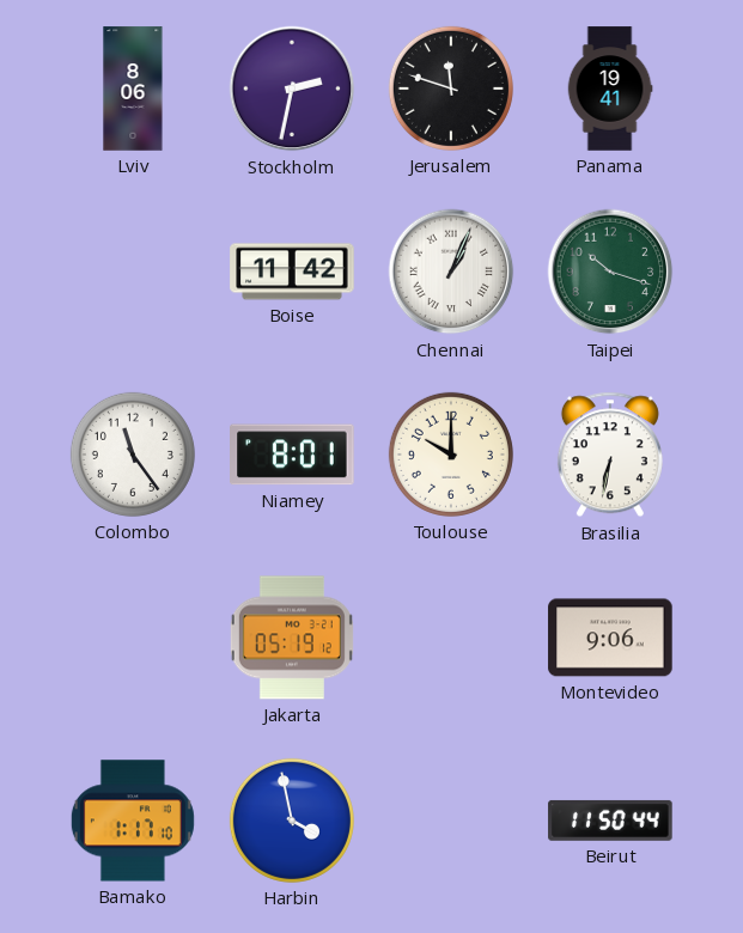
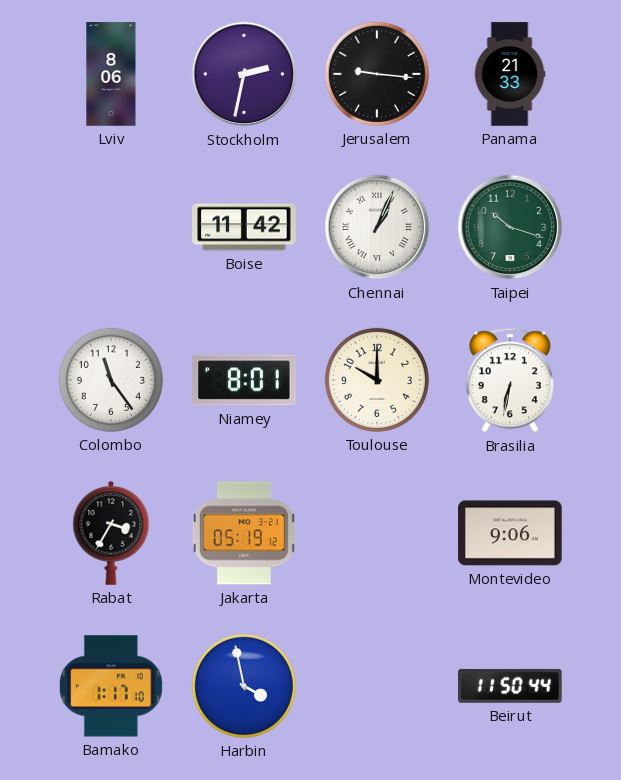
Jerusalem: 11:48 -> 9:16
Panama: 19:41 -> 21:33
Rabat: none -> 3:35
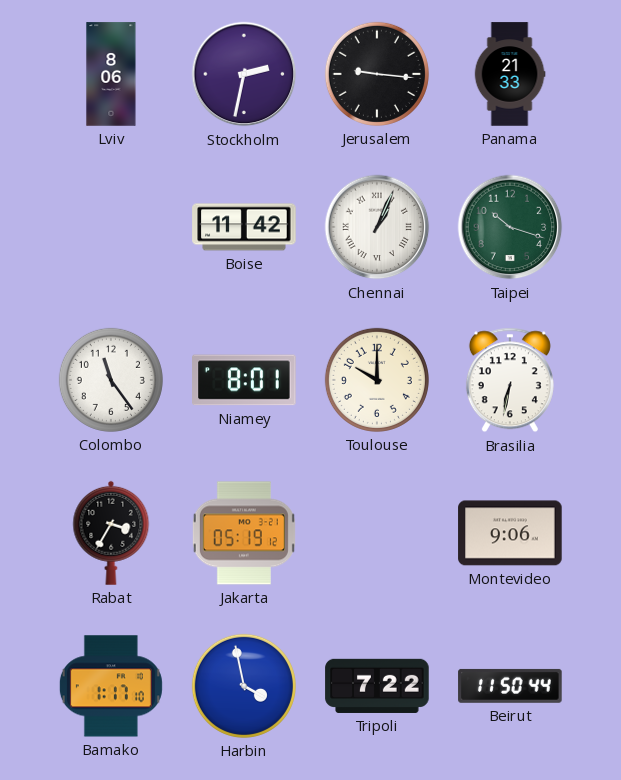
Tripoli: none -> 7:22
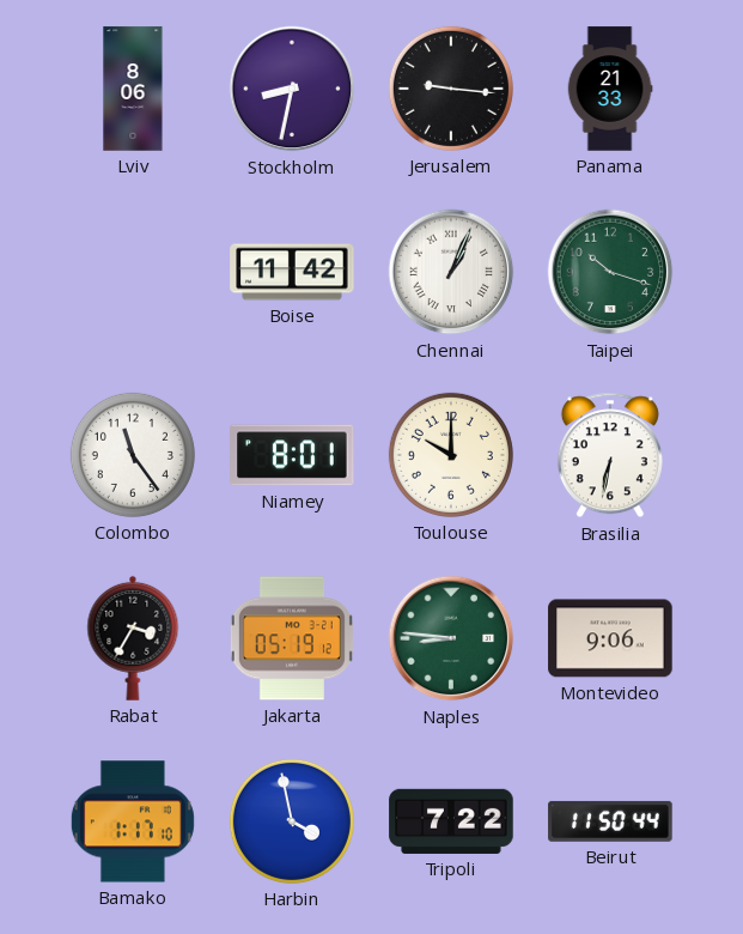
Stockholm: 2:32 -> 8:32
Naples: none -> 8:46
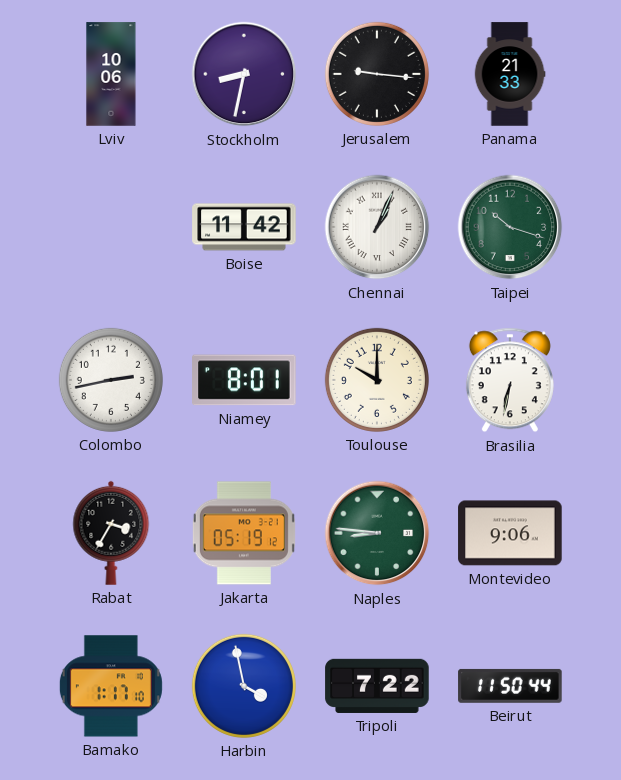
Lviv: 8:06 -> 10:06
Colombo: 11:24 -> 2:43
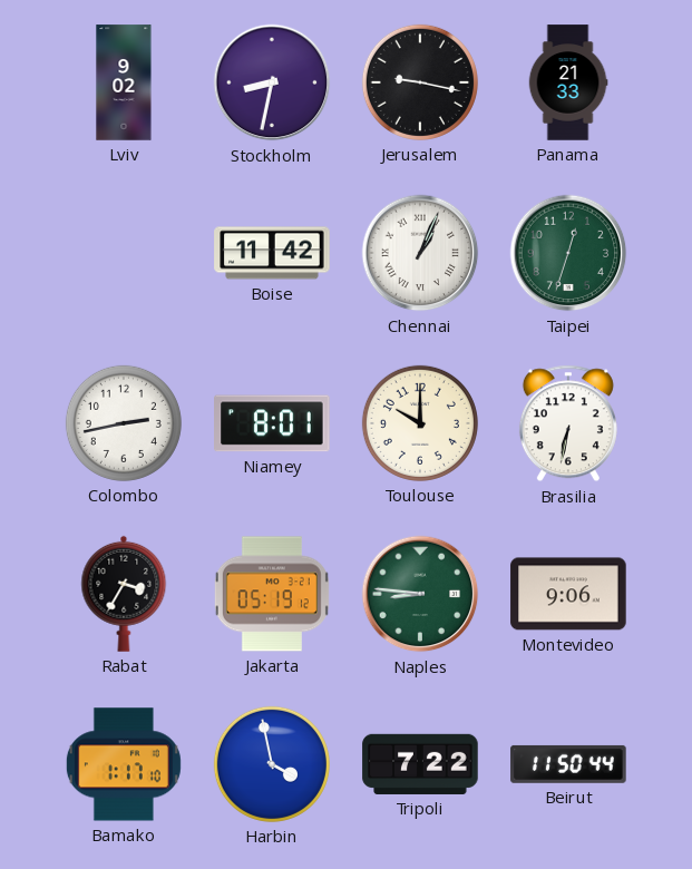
Lviv: 10:06 -> 9:02
Jerusalem: 9:16 -> 9:17
Taipei: 10:18 -> 12:33
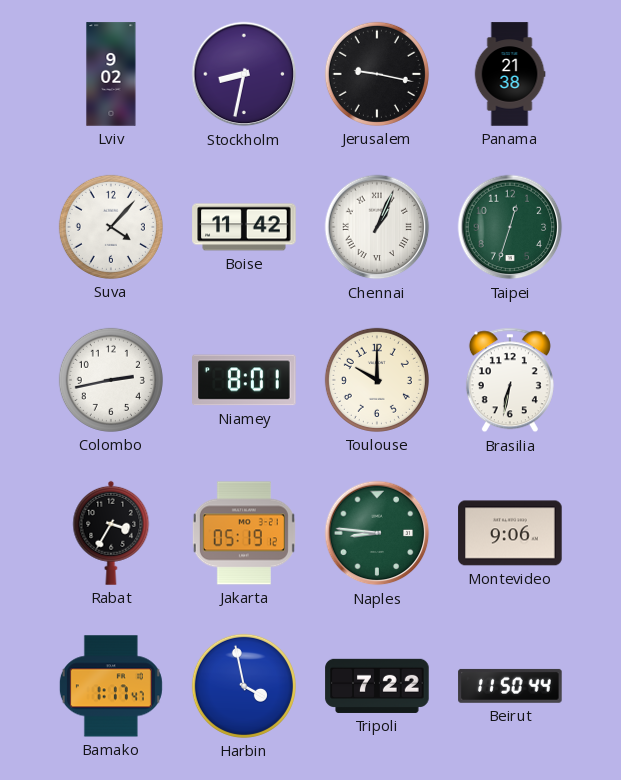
Panama: 21:33 -> 21:38
Suva: none -> 4:07
Bamako: 1:17:10 -> 1:17:47
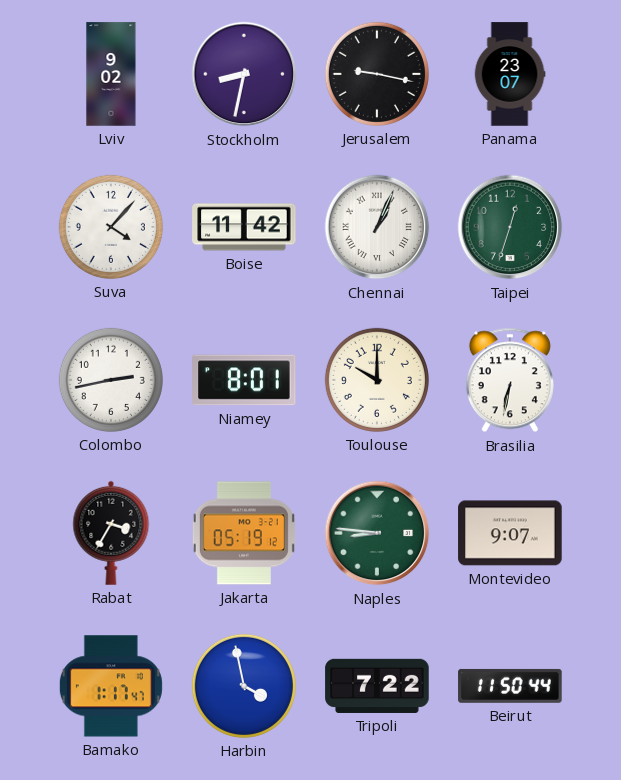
Panama: 21:38 -> 23:07
Montevideo: 9:06 -> 9:07
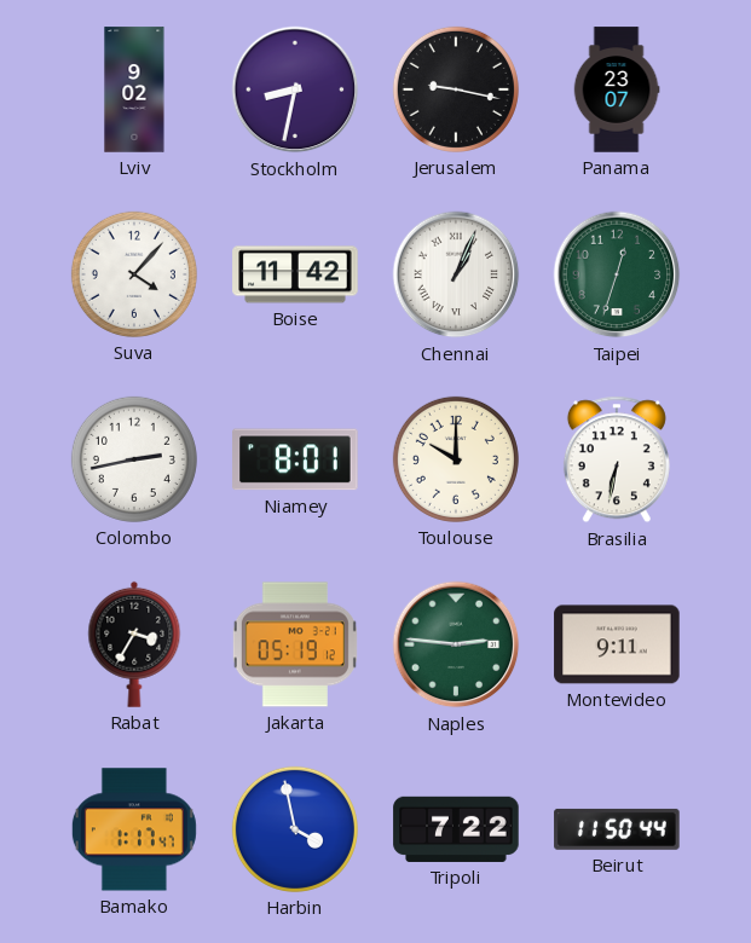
Naples: 8:46 -> 2:46
Montevideo: 9:07 -> 9:11
